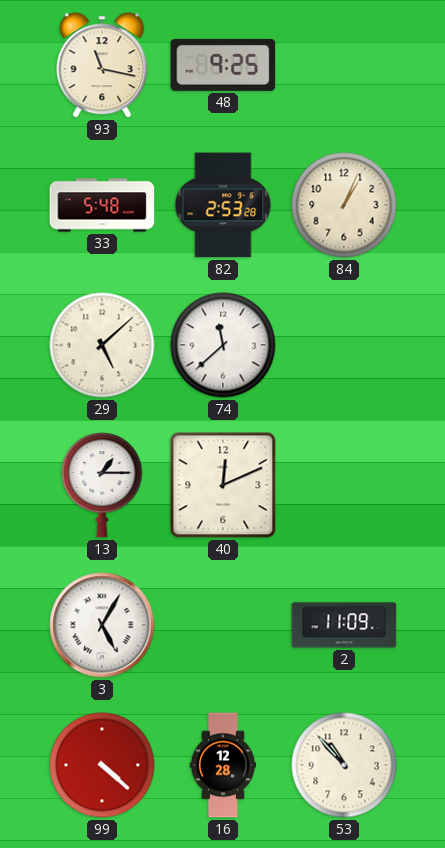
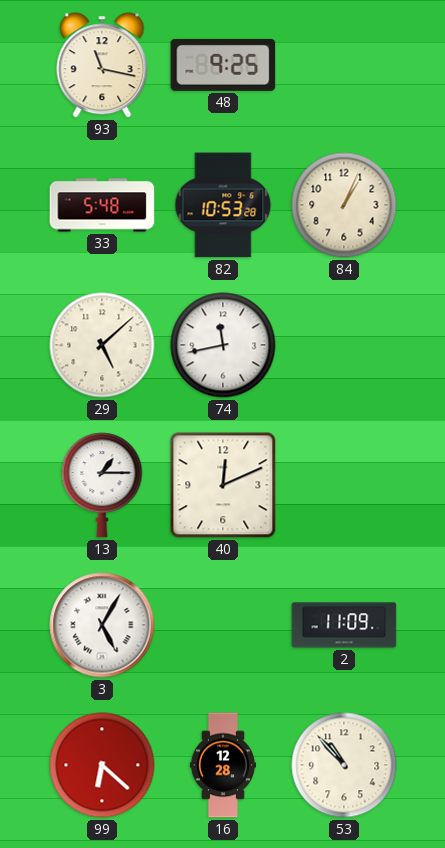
82: 2:53 -> 10:53
74: 11:38 -> 11:43
99: 4:22 -> 6:22
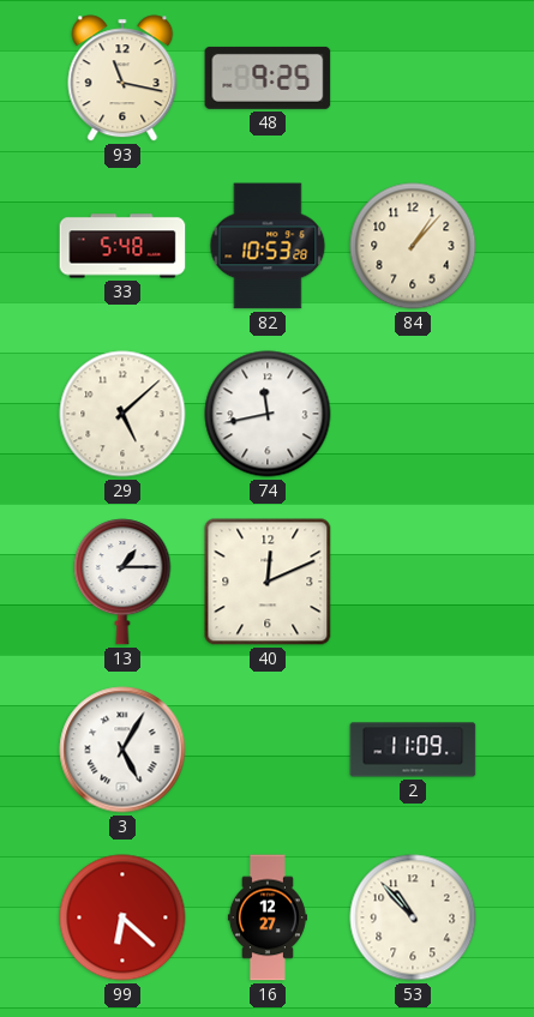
84: 1:04 -> 1:07
16: 12:28 -> 12:27
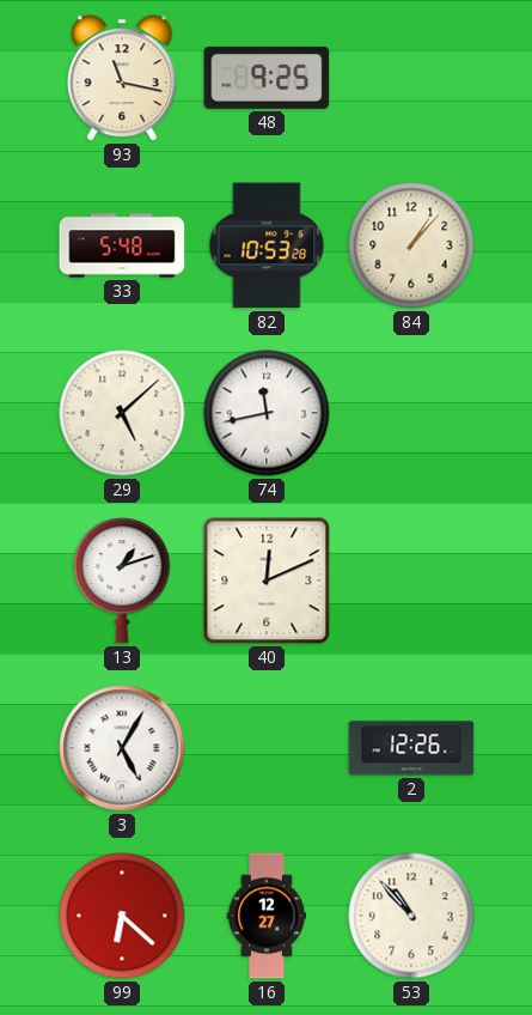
13: 1:15 -> 1:12
2: 11:09 -> 12:26
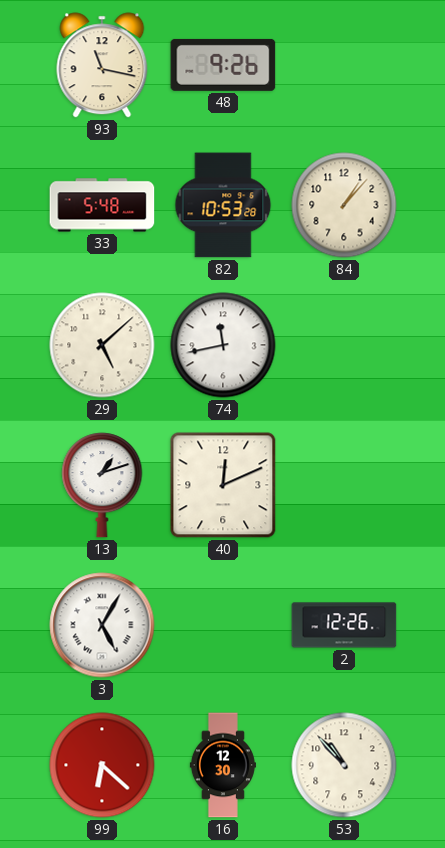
48: 9:25 -> 9:26
16: 12:27 -> 12:30
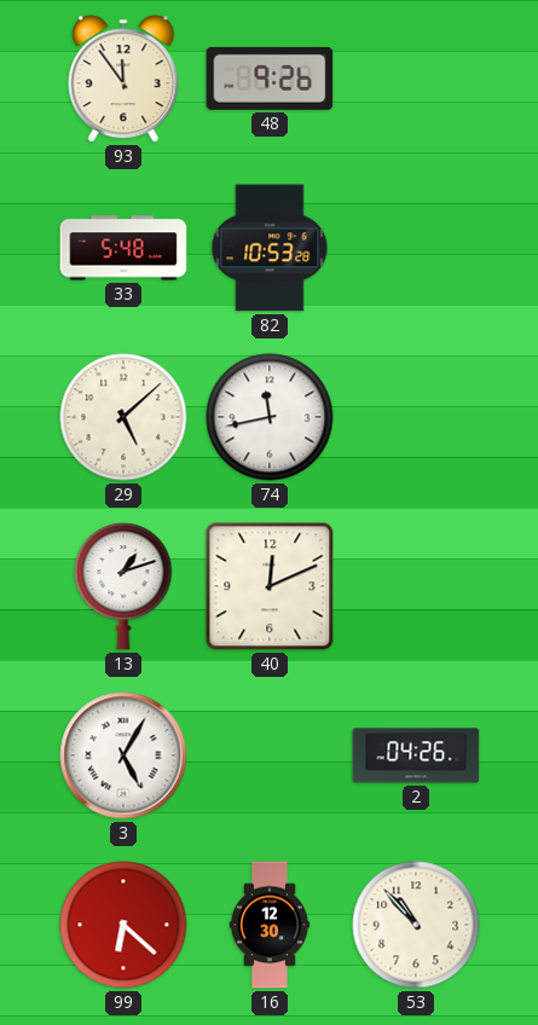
93: 11:17 -> 11:54
84: 1:07 -> none
2: 12:26 -> 04:26
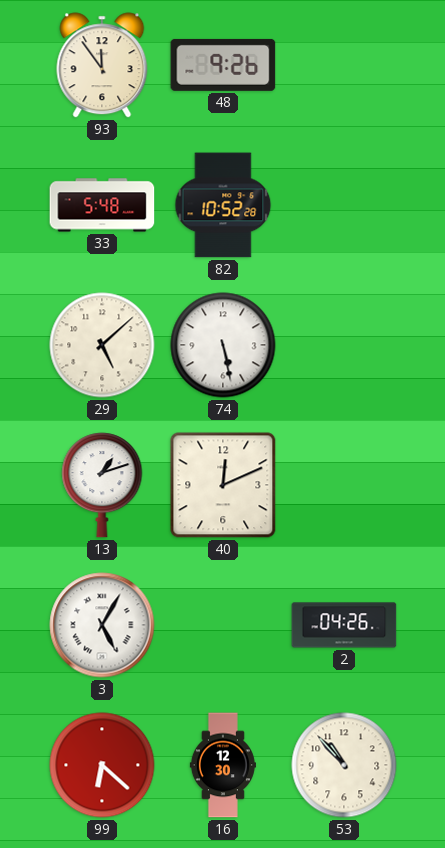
82: 10:53 -> 10:52
74: 11:43 -> 5:28
